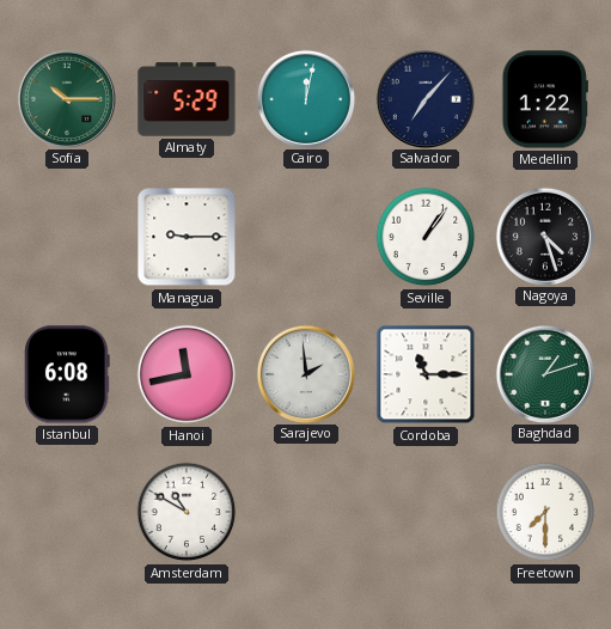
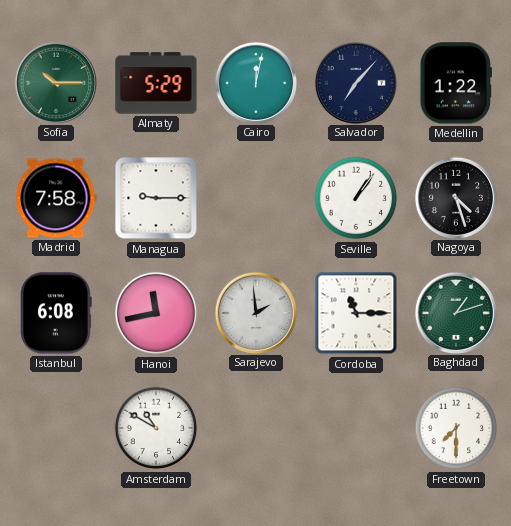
Madrid: none -> 7:58
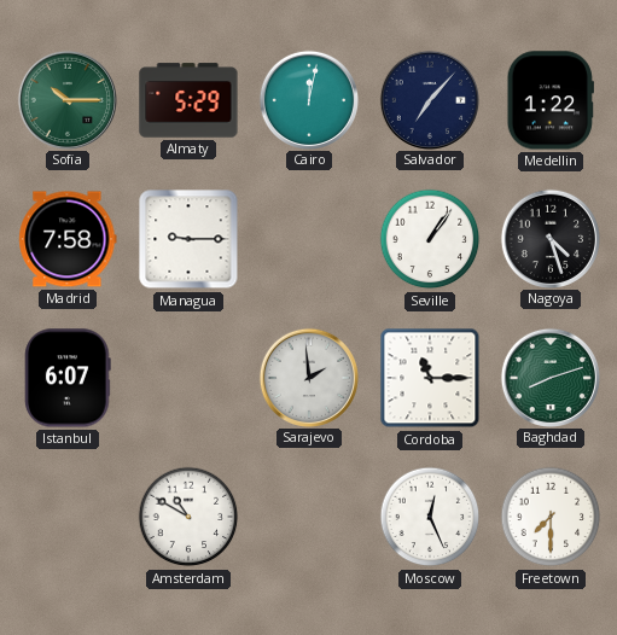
Istanbul: 6:08 -> 6:07
Hanoi: 11:43 -> none
Baghdad: 1:12 -> 8:12
Moscow: none -> 12:26
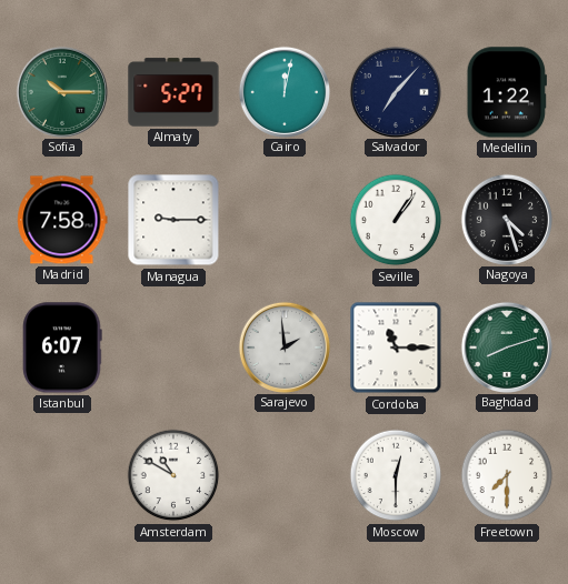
Almaty: 5:29 -> 5:27
Moscow: 12:26 -> 12:30
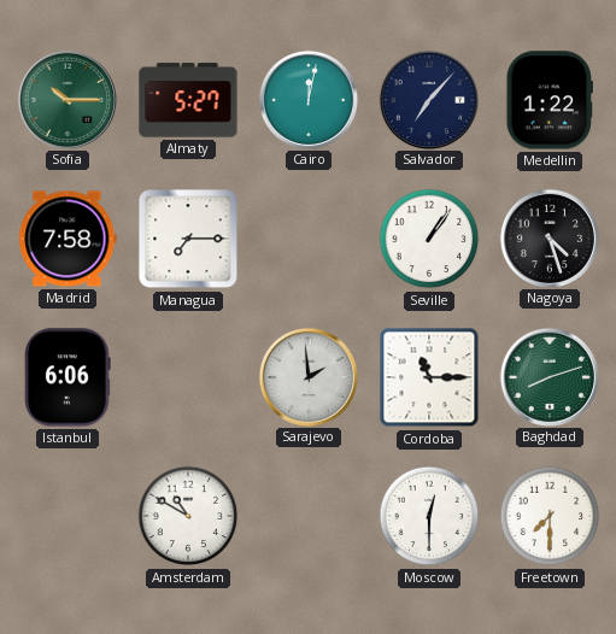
Managua: 9:15 -> 7:15
Istanbul: 6:07 -> 6:06
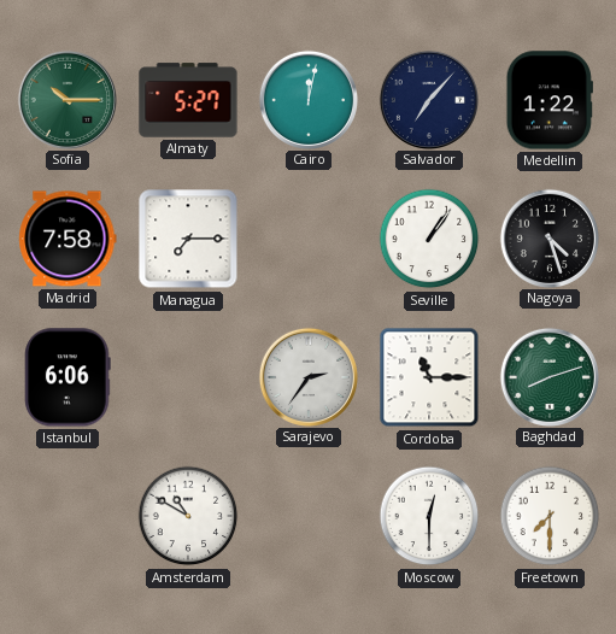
Sarajevo: 1:59 -> 2:36
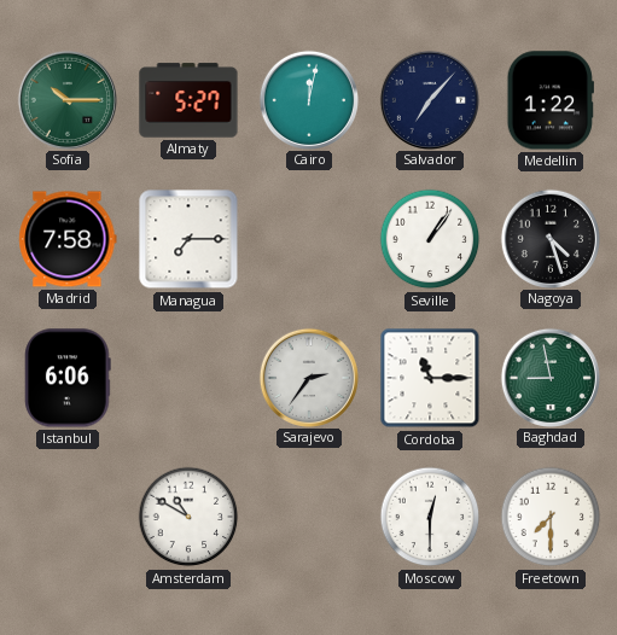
Baghdad: 8:12 -> 8:58
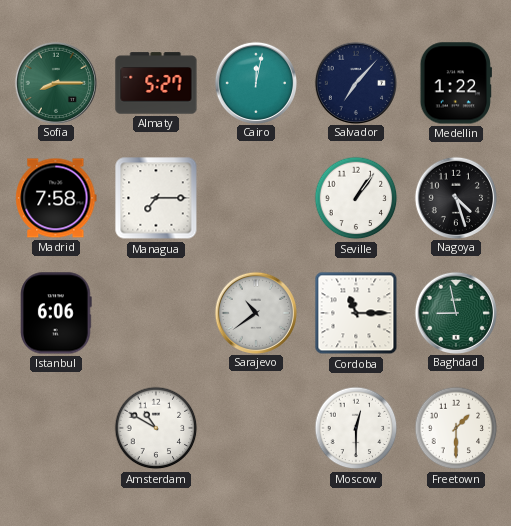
Sofia: 10:15 -> 8:15
Sarajevo: 2:36 -> 10:39
Freetown: 7:30 -> 1:30
